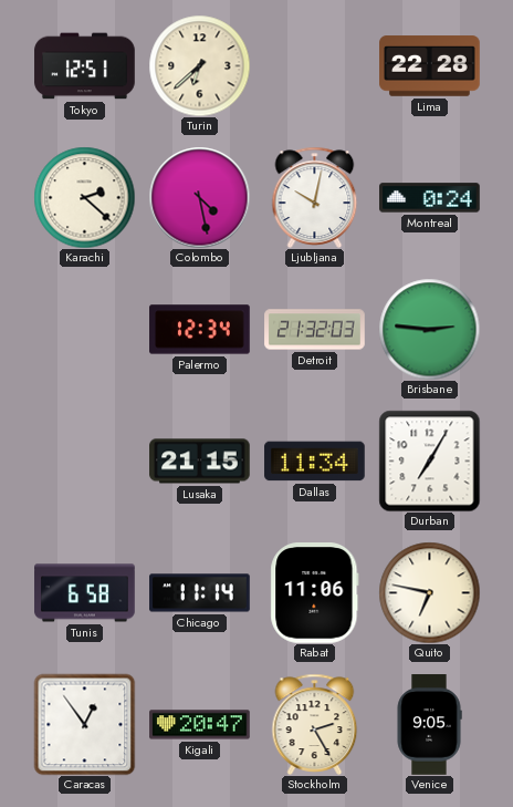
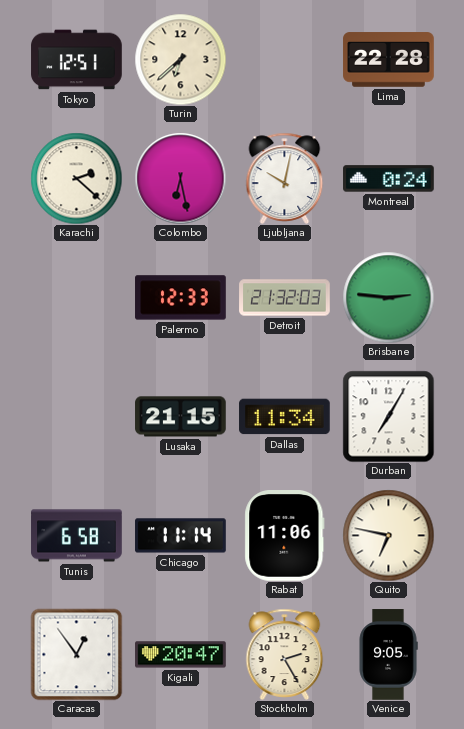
Colombo: 4:28 -> 6:28
Palermo: 12:34 -> 12:33
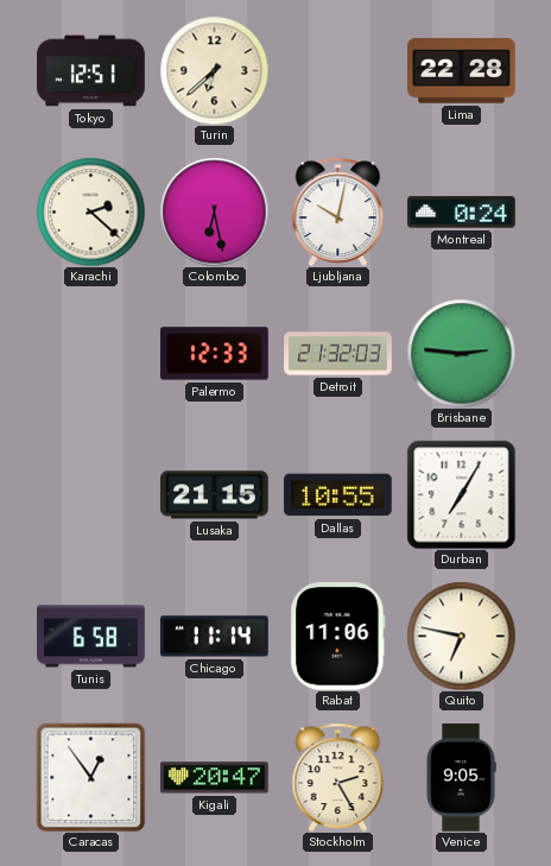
Dallas: 11:34 -> 10:55
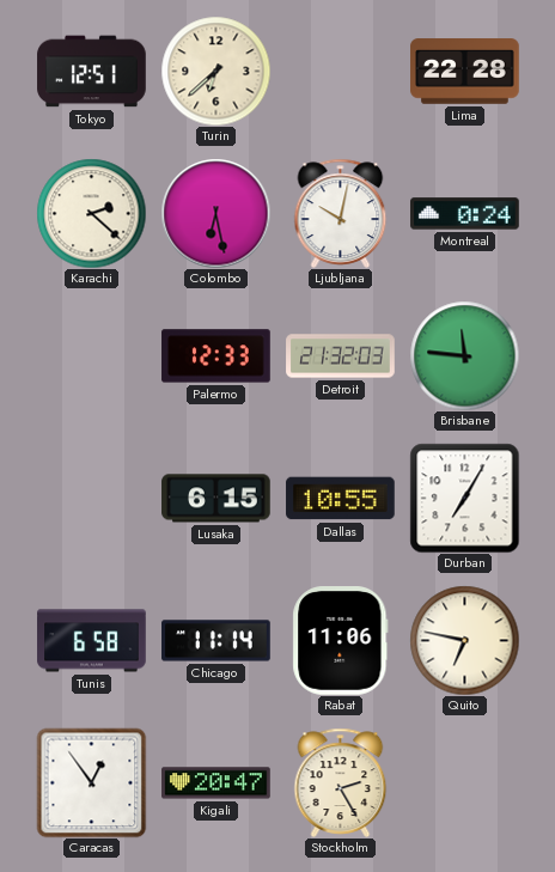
Brisbane: 2:46 -> 11:46
Lusaka: 21:15 -> 6:15
Venice: 9:05 -> none
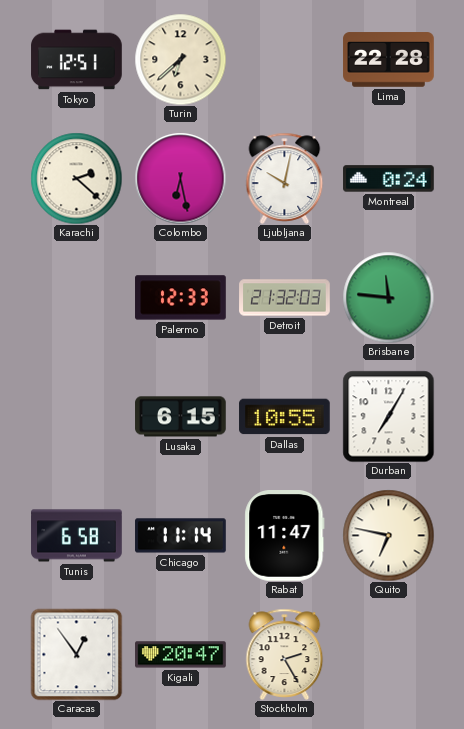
Rabat: 11:06 -> 11:47
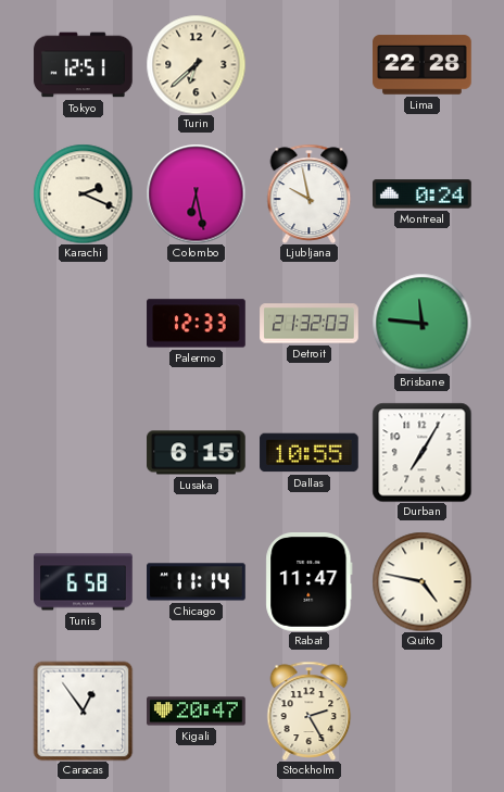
Karachi: 2:22 -> 2:19
Ljubljana: 10:02 -> 9:58
Quito: 6:47 -> 4:47
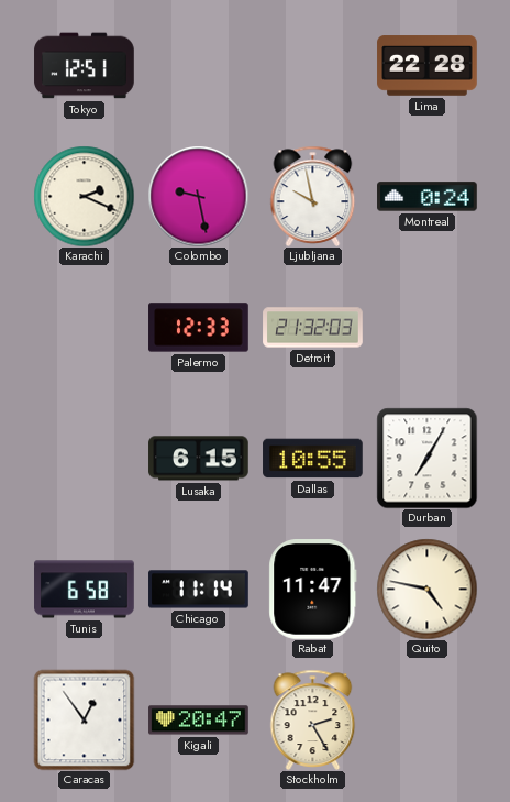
Turin: 6:38 -> none
Colombo: 6:28 -> 9:28
Brisbane: 11:46 -> none
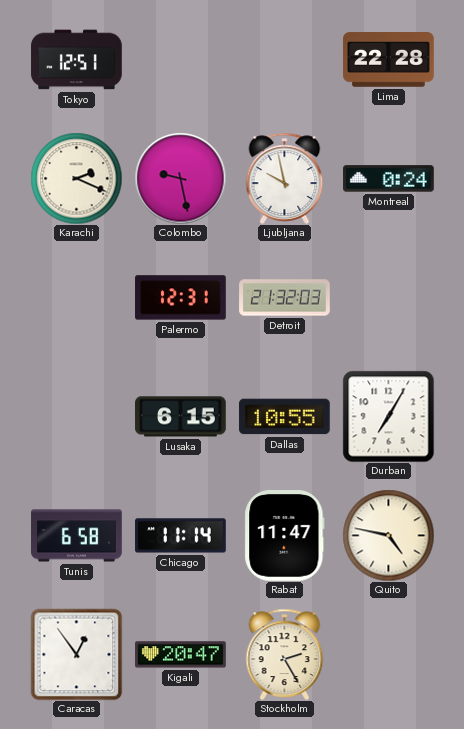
Palermo: 12:33 -> 12:31
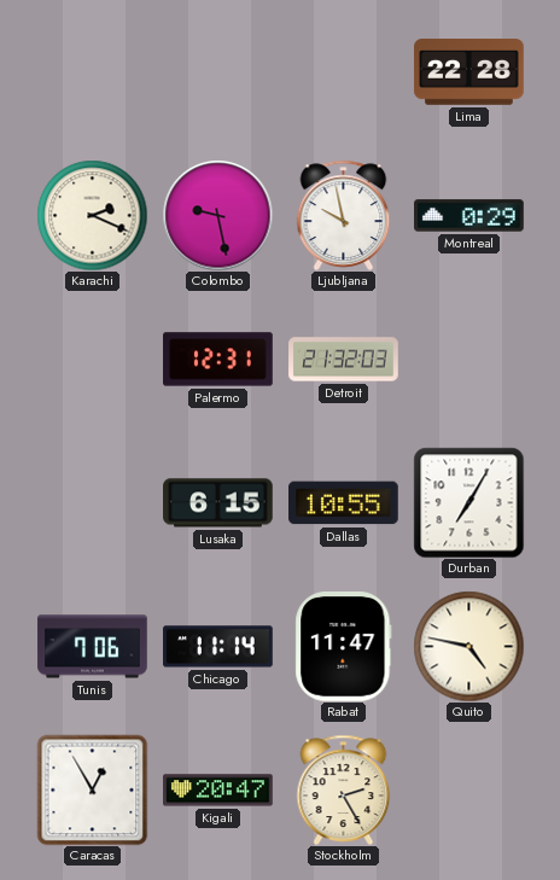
Tokyo: 12:51 -> none
Montreal: 0:24 -> 0:29
Tunis: 6:58 -> 7:06
Caracas: 12:54 -> 12:55
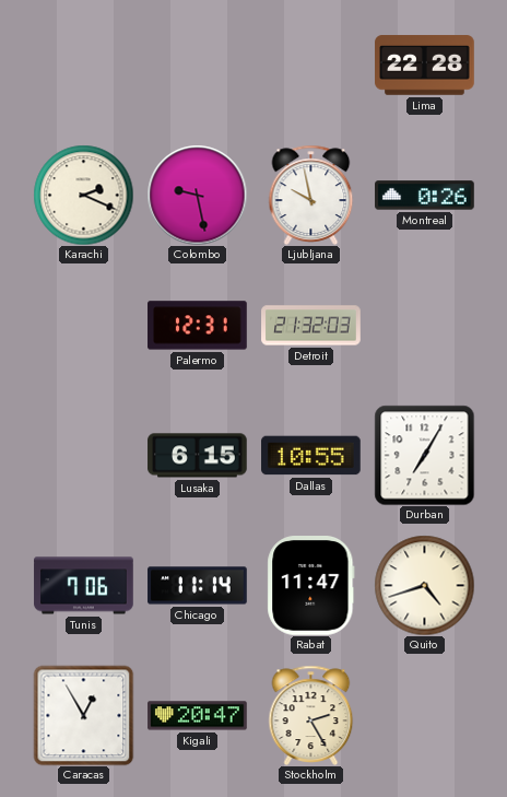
Montreal: 0:29 -> 0:26
Quito: 4:47 -> 4:42
